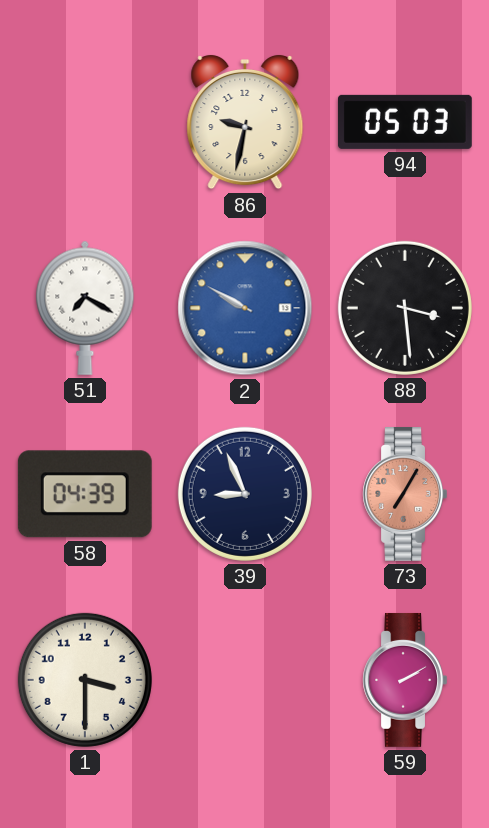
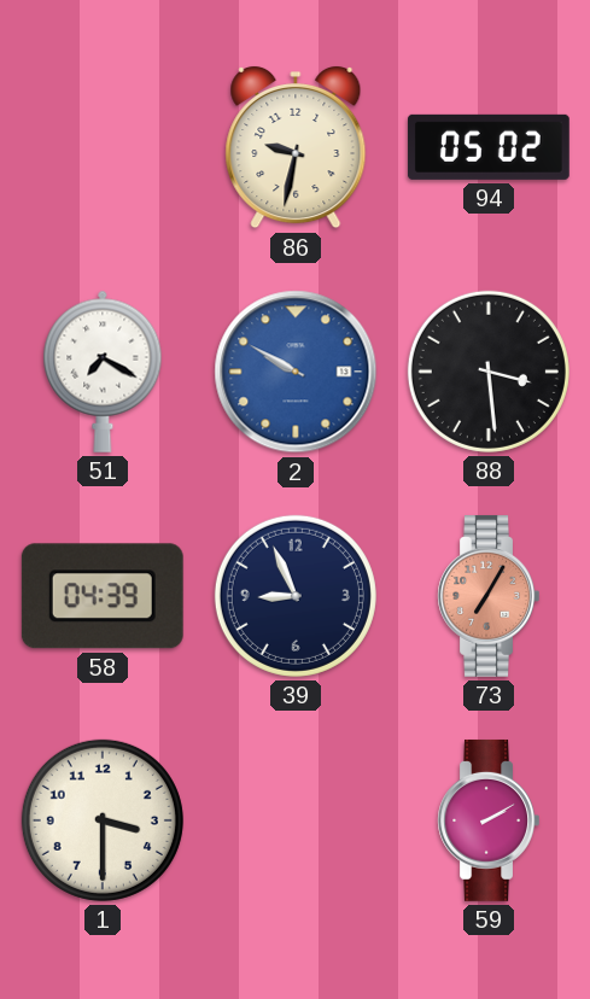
94: 05:03 -> 05:02
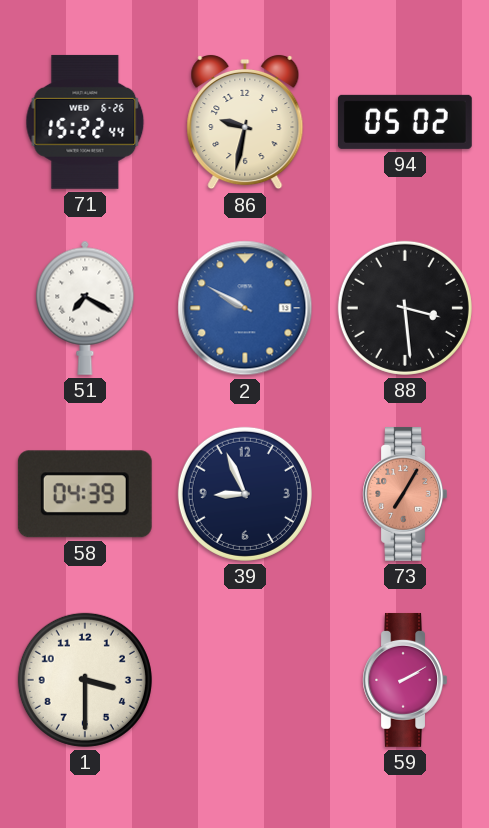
71: none -> 15:22
